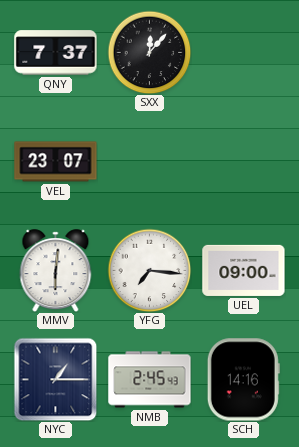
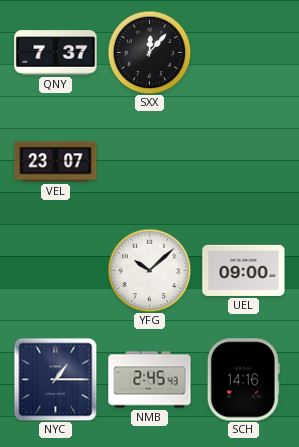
MMV: 6:01 -> none
YFG: 7:16 -> 10:08
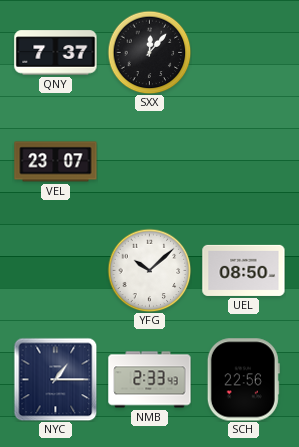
UEL: 09:00 -> 08:50
NMB: 2:45 -> 2:33
SCH: 14:16 -> 22:56
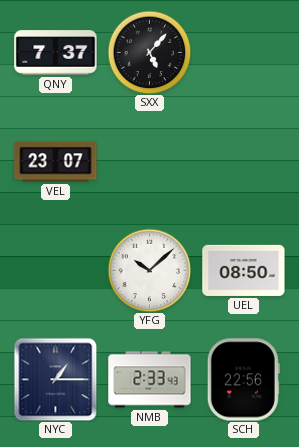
SXX: 12:07 -> 5:07
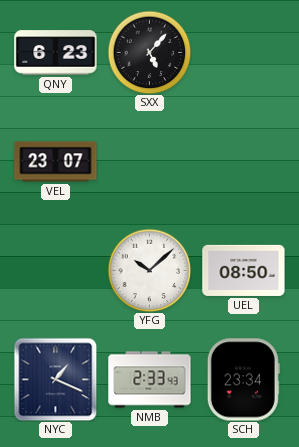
QNY: 7:37 -> 6:23
NYC: 1:15 -> 1:19
SCH: 22:56 -> 23:34
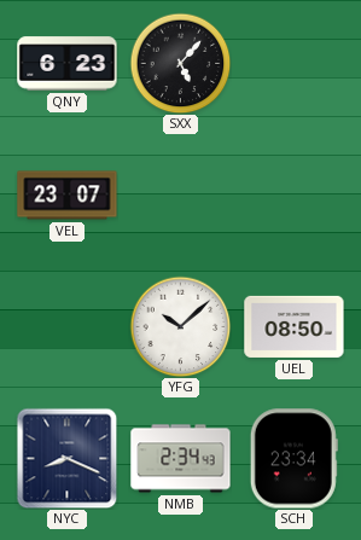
NYC: 1:19 -> 8:19
NMB: 2:33 -> 2:34
